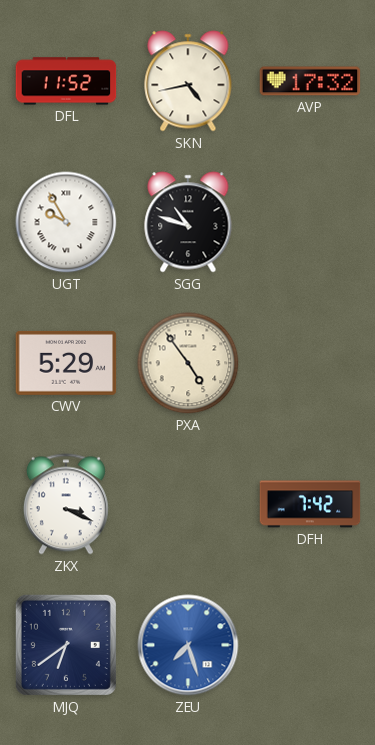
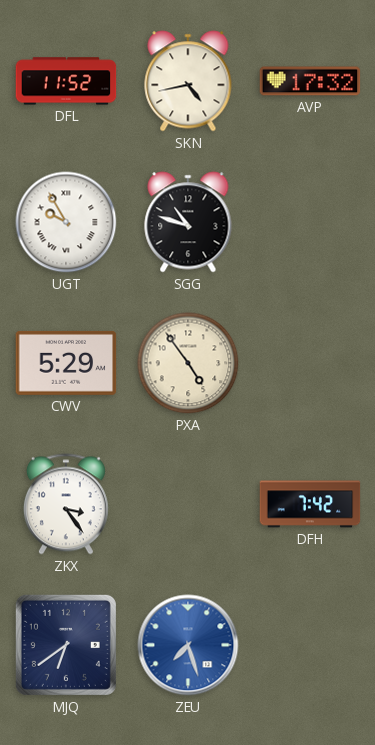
ZKX: 3:19 -> 3:24
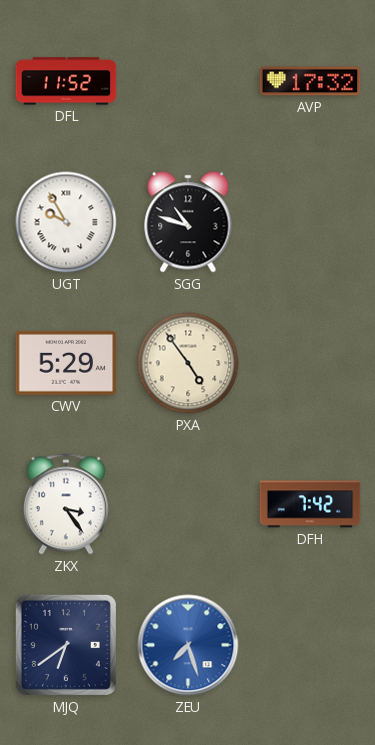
SKN: 4:43 -> none
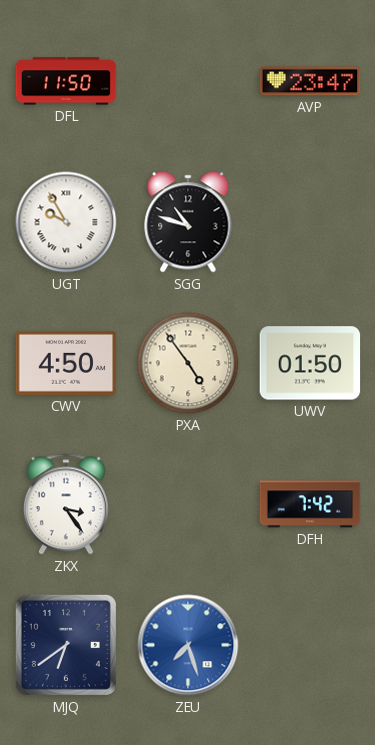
DFL: 11:52 -> 11:50
AVP: 17:32 -> 23:47
CWV: 5:29 -> 4:50
UWV: none -> 01:50
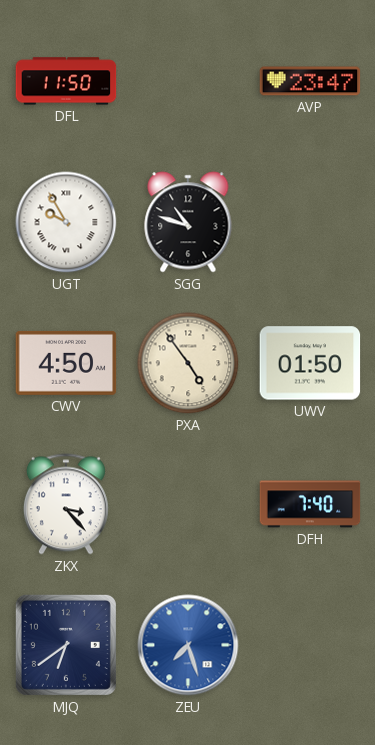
ZKX: 3:24 -> 3:23
DFH: 7:42 -> 7:40
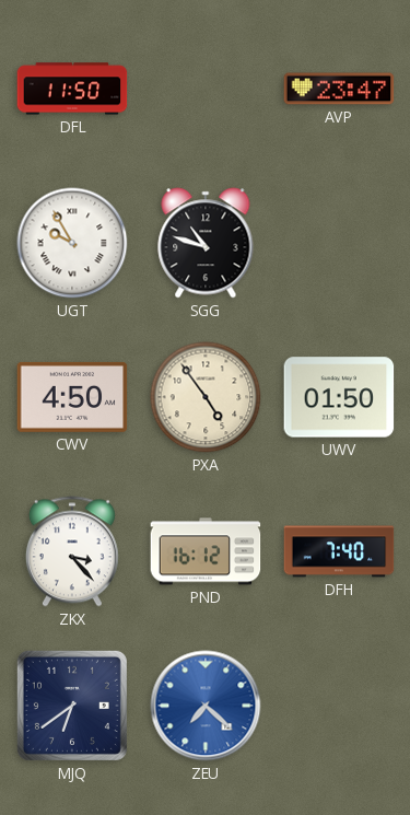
PND: none -> 16:12
ZEU: 7:27 -> 7:22
